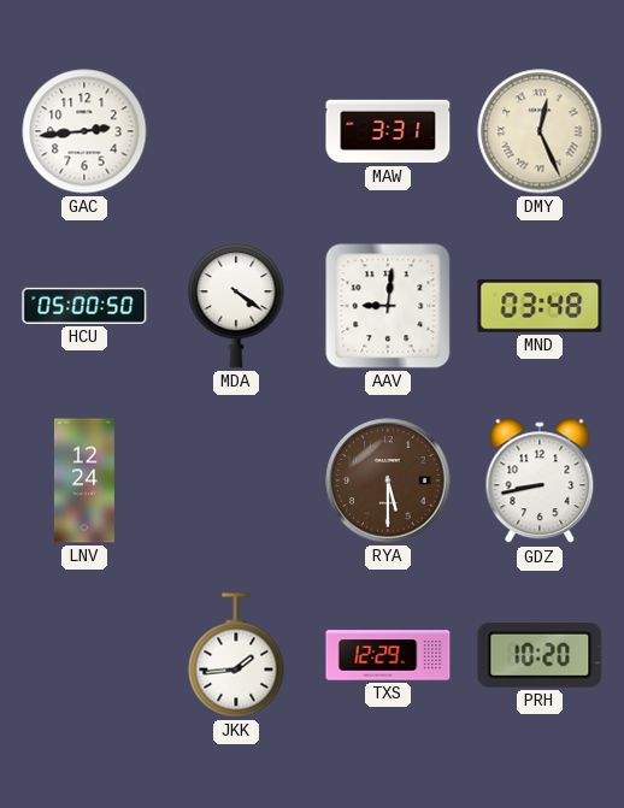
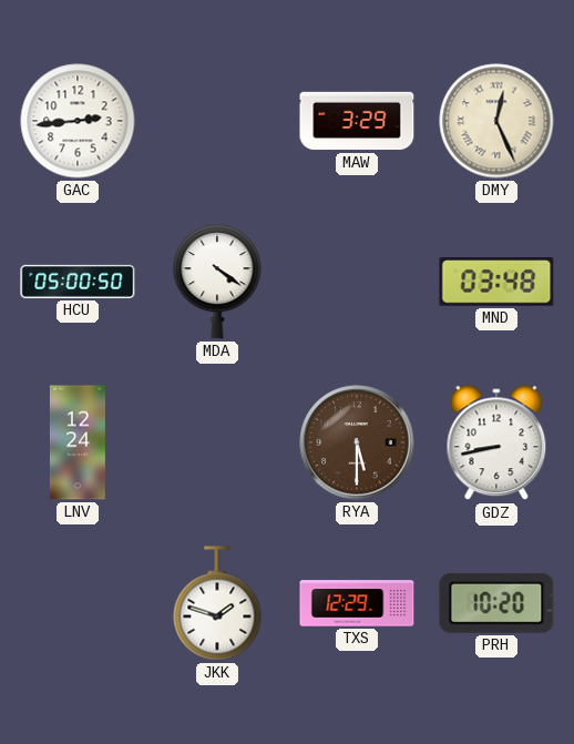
MAW: 3:31 -> 3:29
AAV: 9:01 -> none
JKK: 1:44 -> 1:48
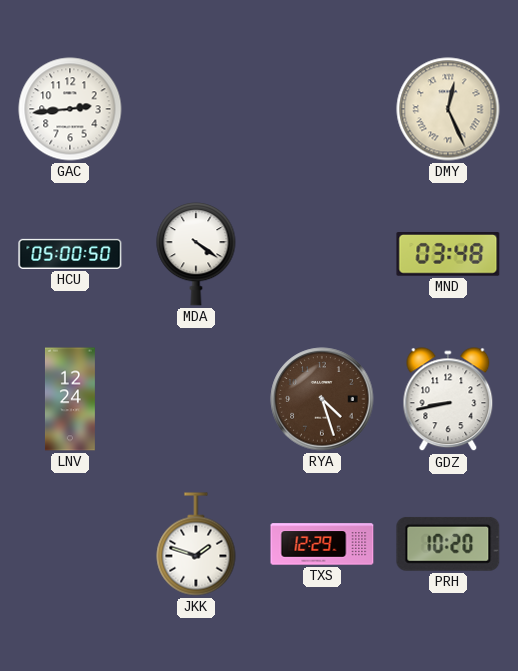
MAW: 3:29 -> none
RYA: 5:30 -> 4:27
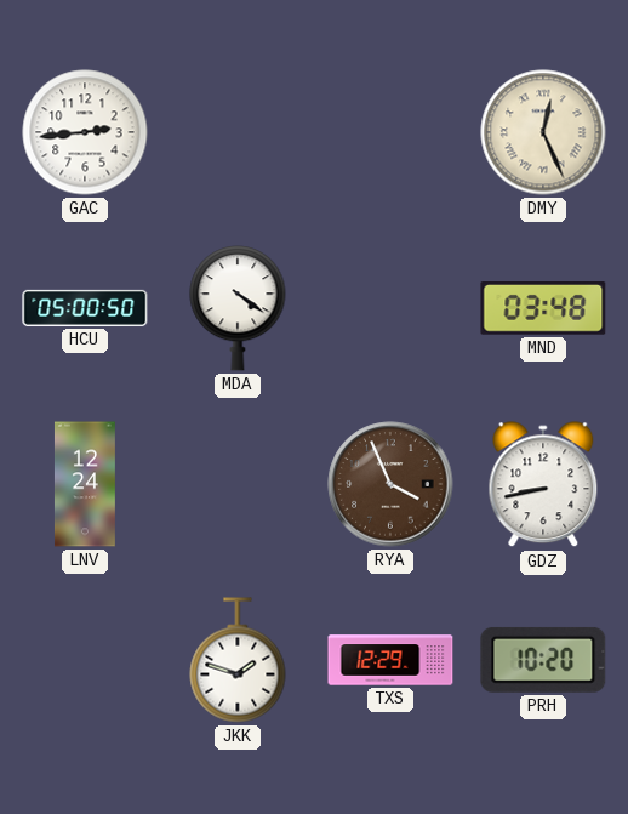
RYA: 4:27 -> 3:56
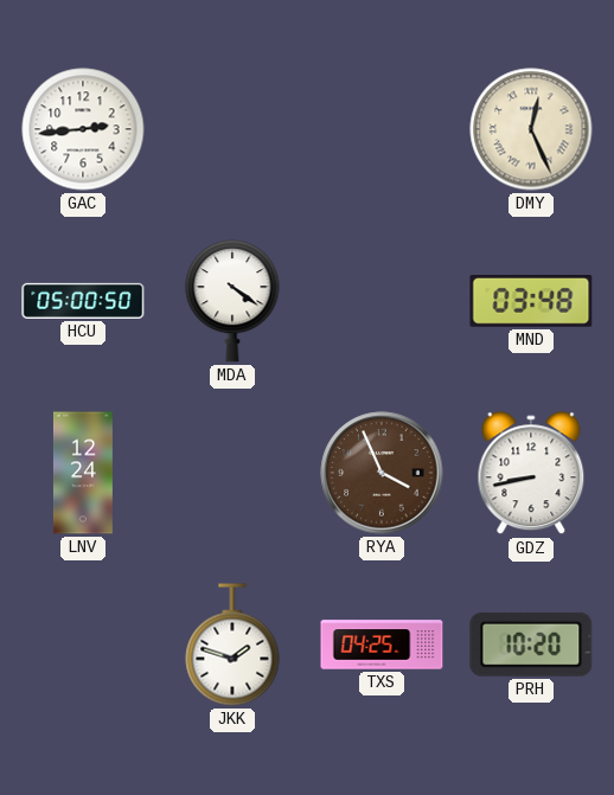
TXS: 12:29 -> 04:25
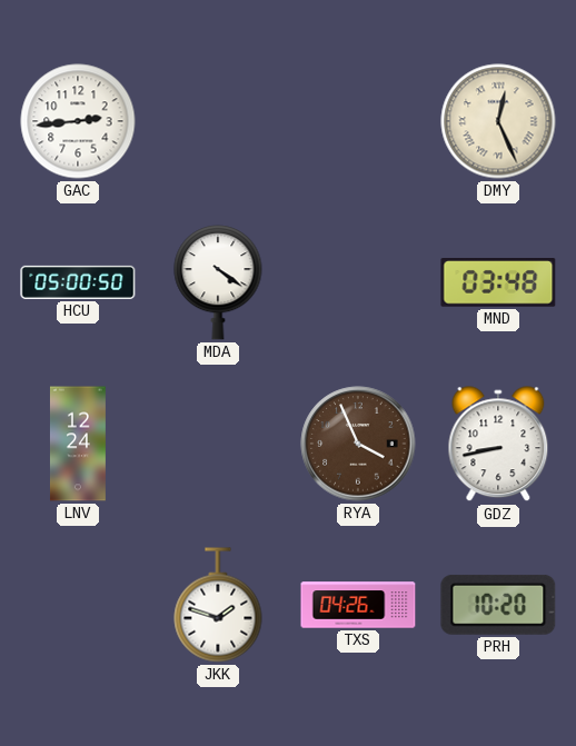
TXS: 04:25 -> 04:26
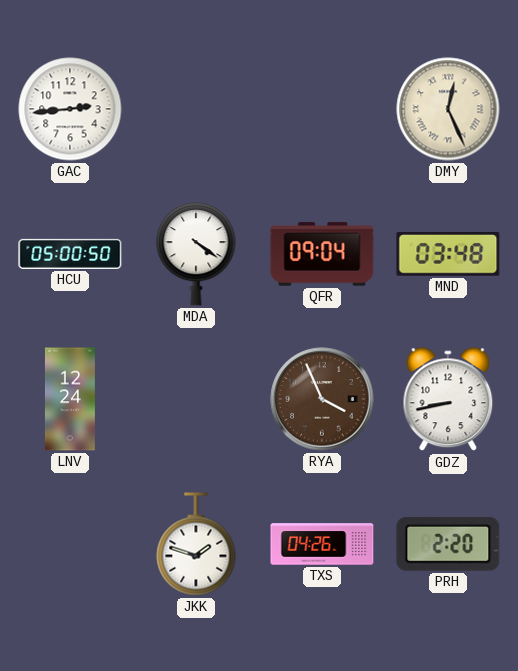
QFR: none -> 09:04
PRH: 10:20 -> 2:20
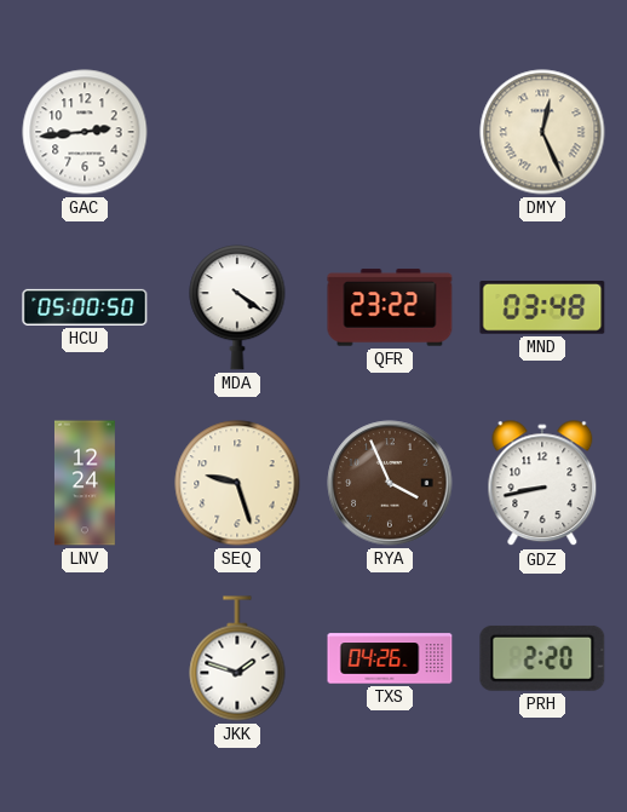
QFR: 09:04 -> 23:22
SEQ: none -> 9:27
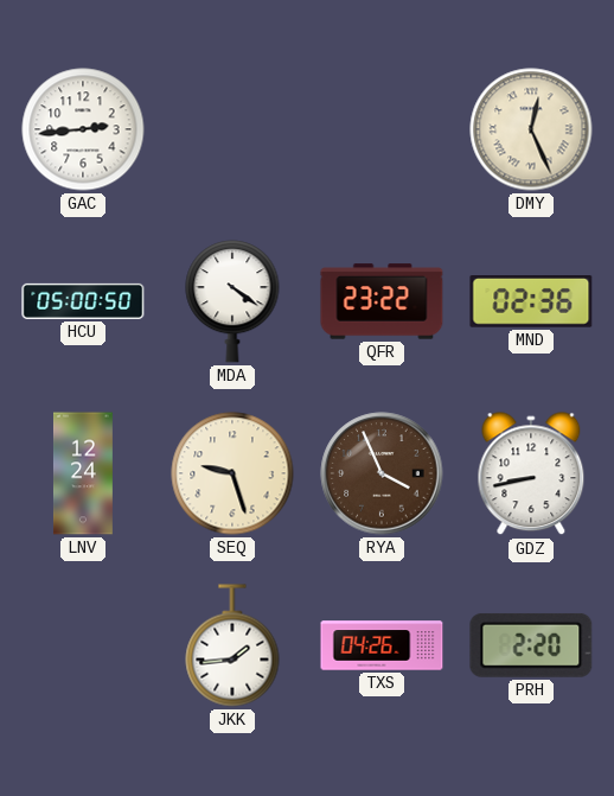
MND: 03:48 -> 02:36
JKK: 1:48 -> 1:44
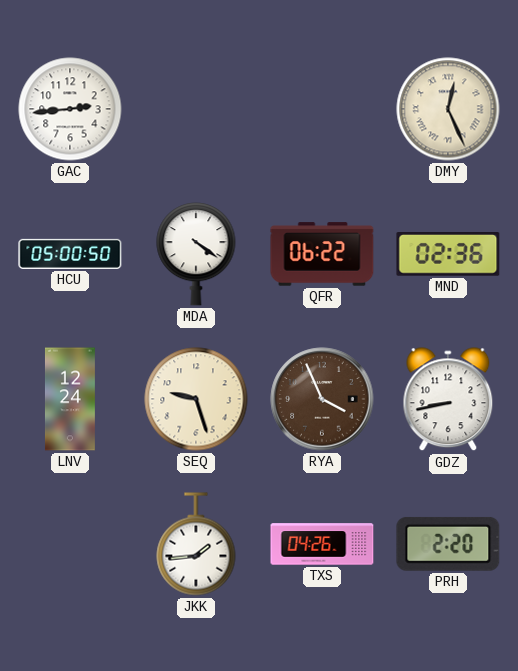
QFR: 23:22 -> 06:22
